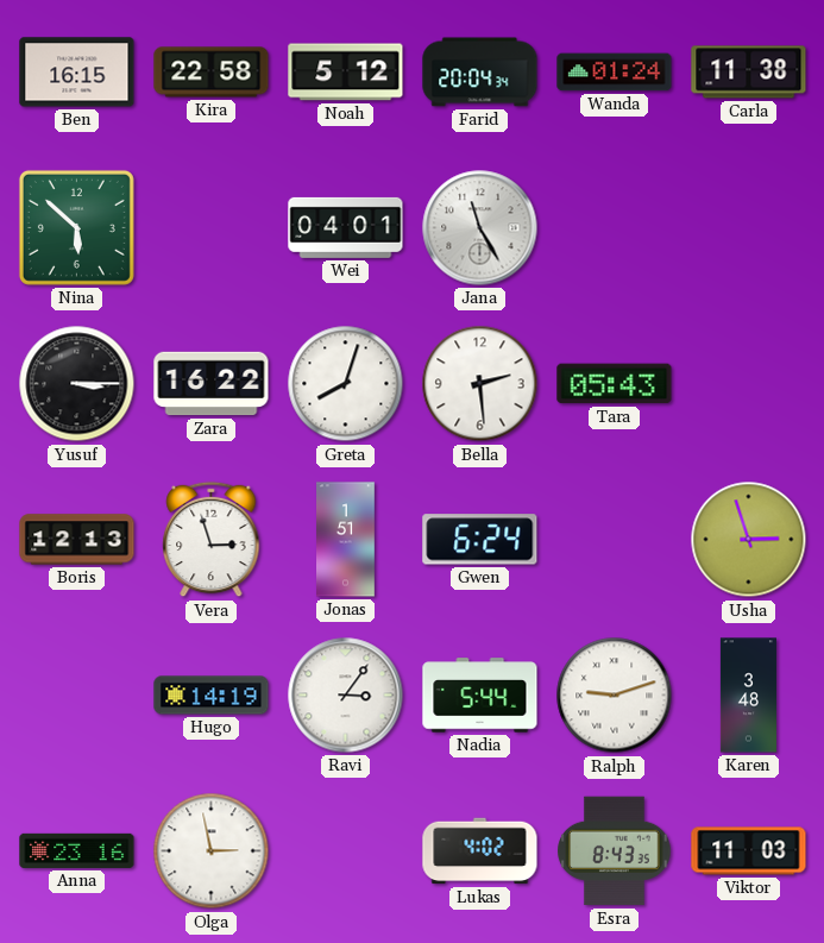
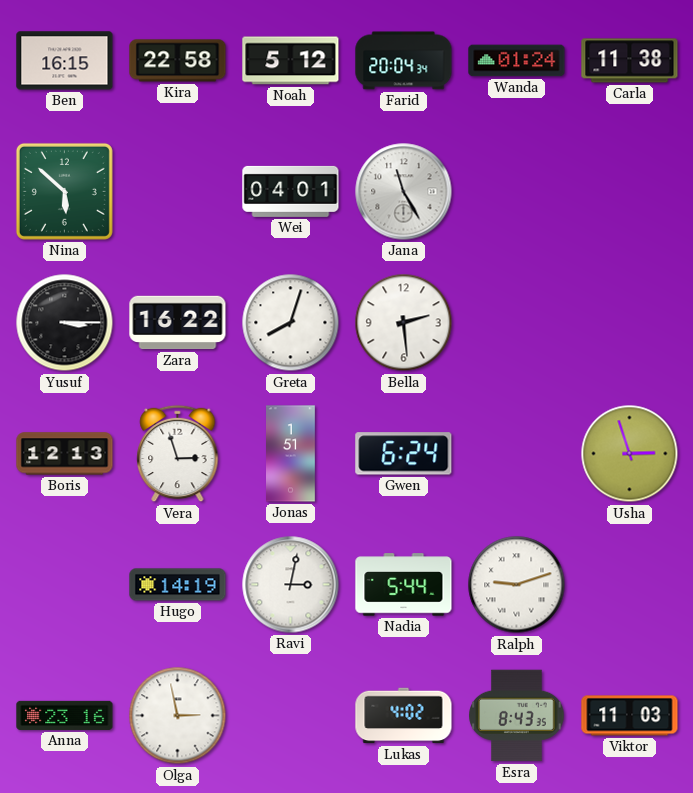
Tara: 05:43 -> none
Ravi: 3:06 -> 3:02
Karen: 3:48 -> none
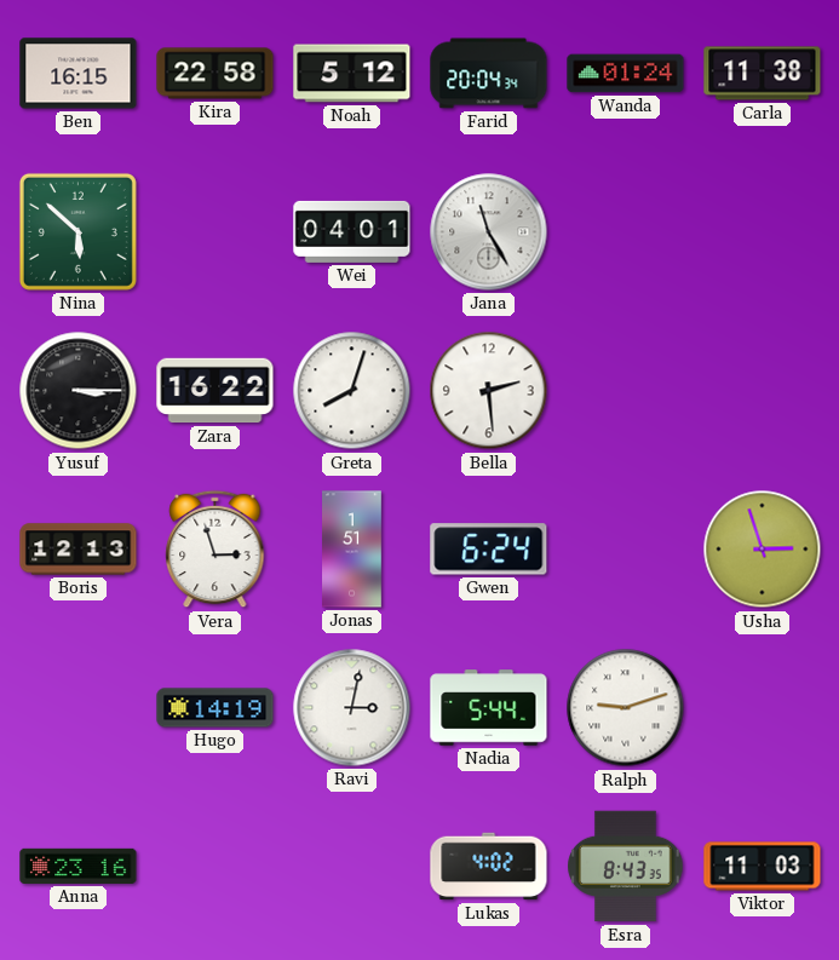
Olga: 2:58 -> none
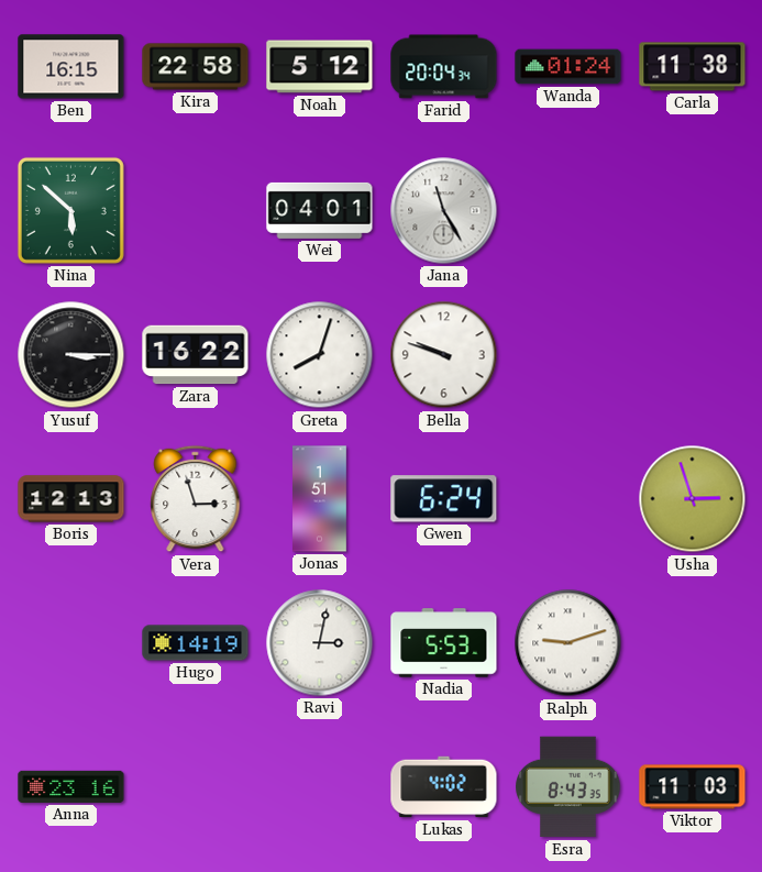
Bella: 2:29 -> 9:48
Nadia: 5:44 -> 5:53
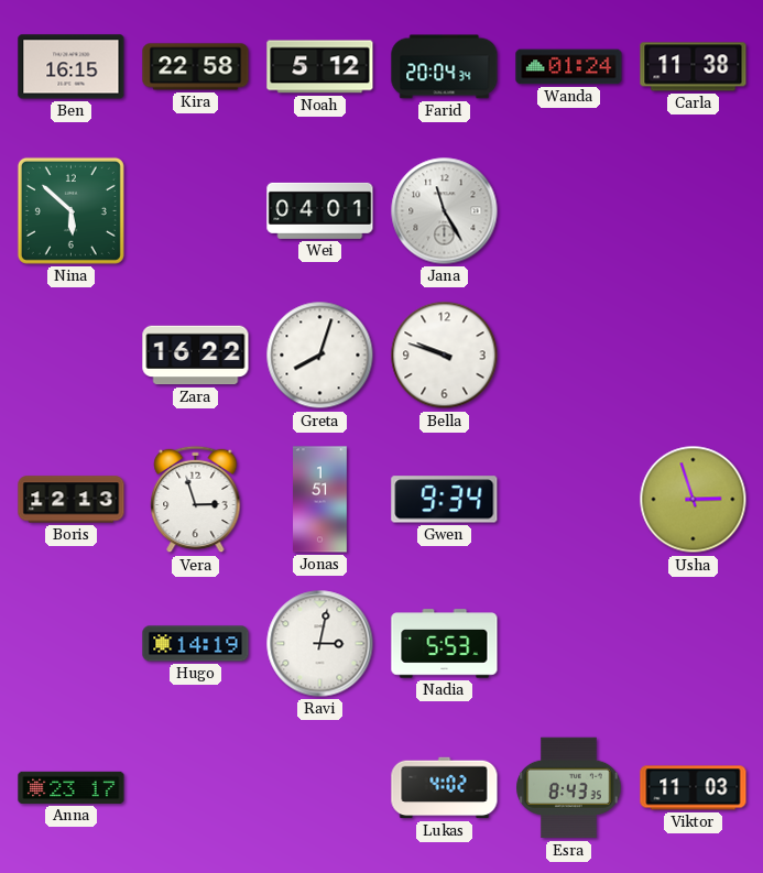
Yusuf: 3:15 -> none
Gwen: 6:24 -> 9:34
Ralph: 9:12 -> none
Anna: 23:16 -> 23:17
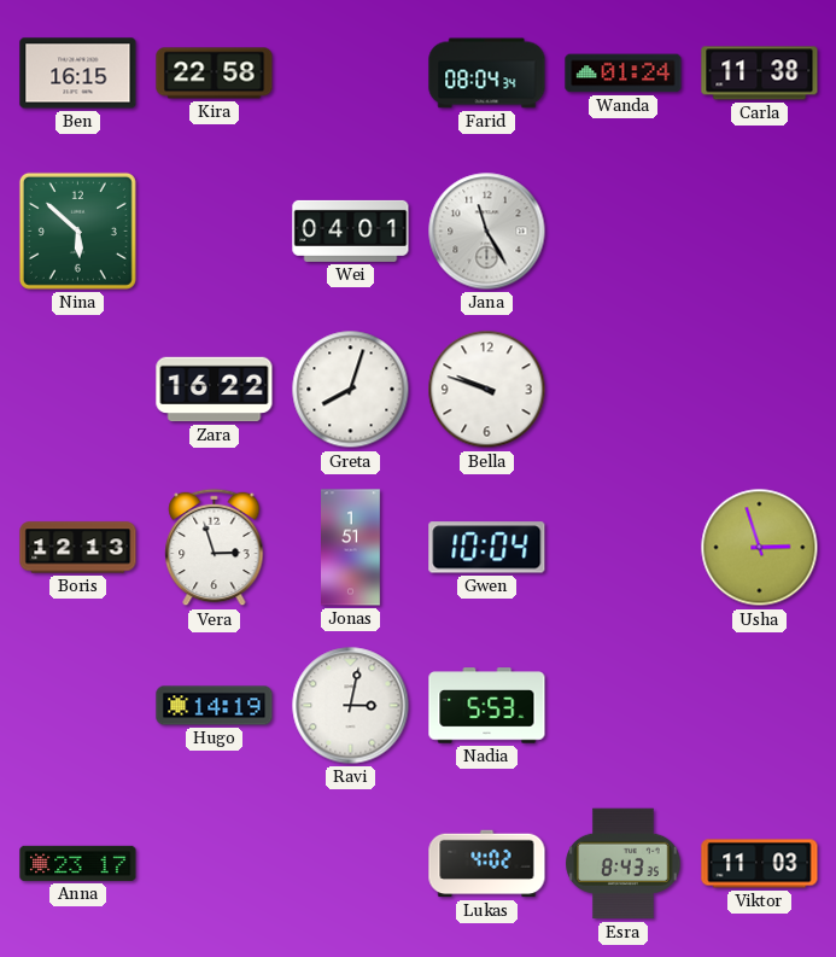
Noah: 5:12 -> none
Farid: 20:04 -> 08:04
Gwen: 9:34 -> 10:04
